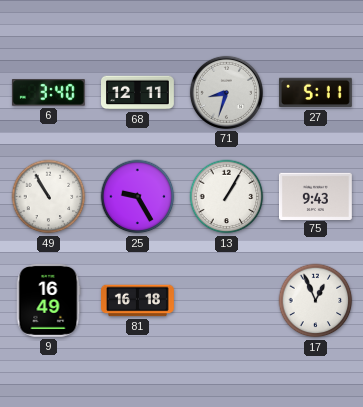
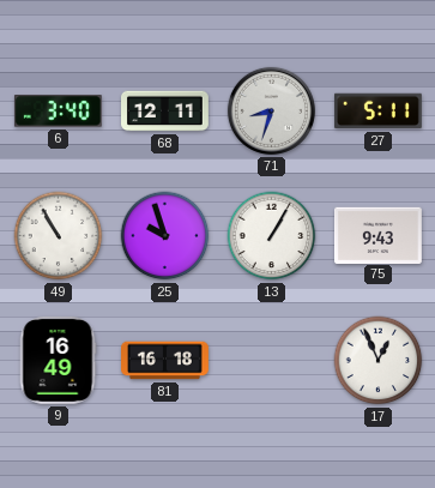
25: 9:25 -> 9:57
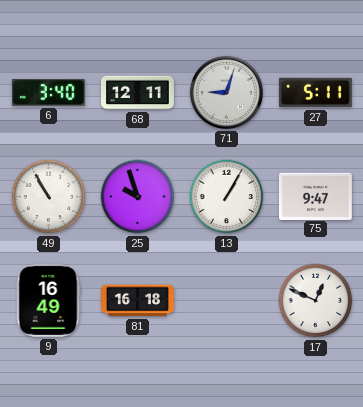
71: 8:33 -> 9:03
75: 9:43 -> 9:47
17: 12:56 -> 12:49
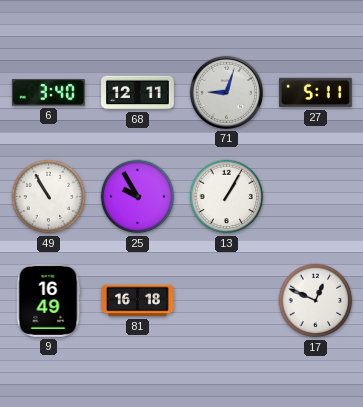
25: 9:57 -> 9:55
75: 9:47 -> none
